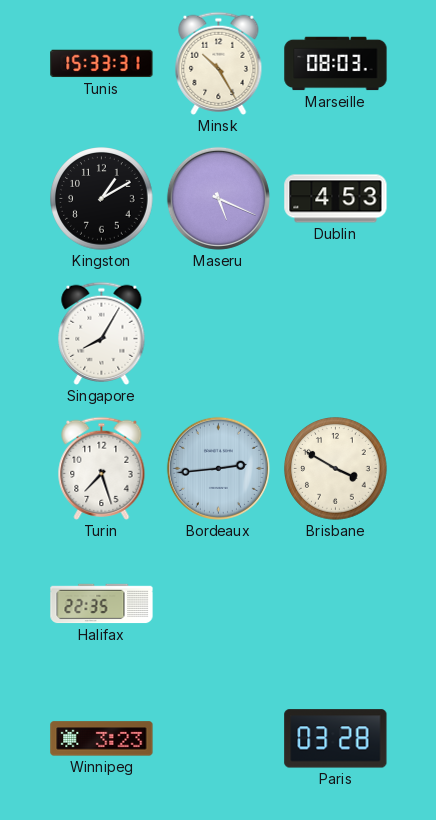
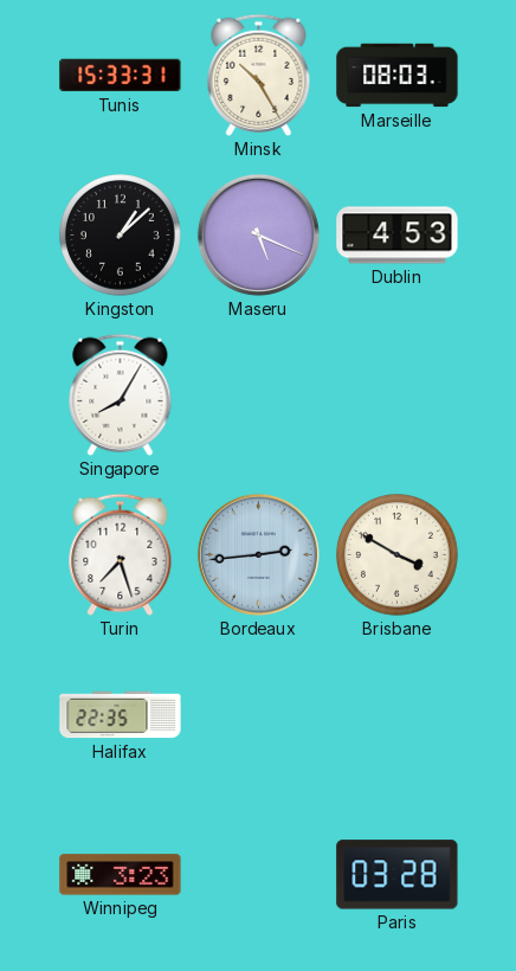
Kingston: 1:10 -> 1:08
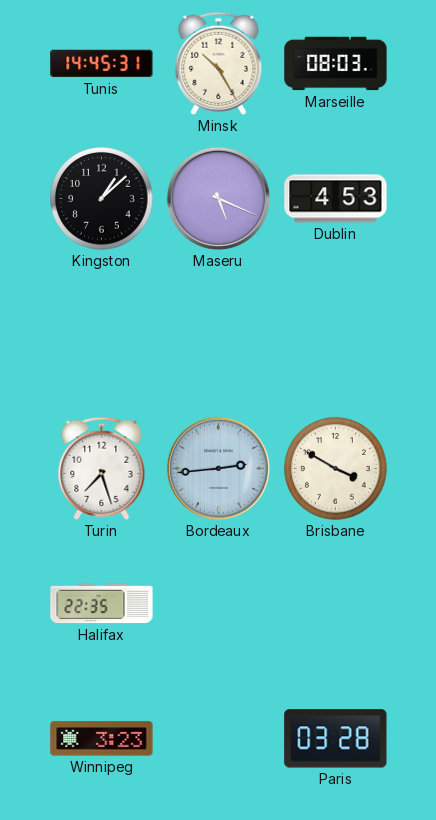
Tunis: 15:33 -> 14:45
Singapore: 8:05 -> none
